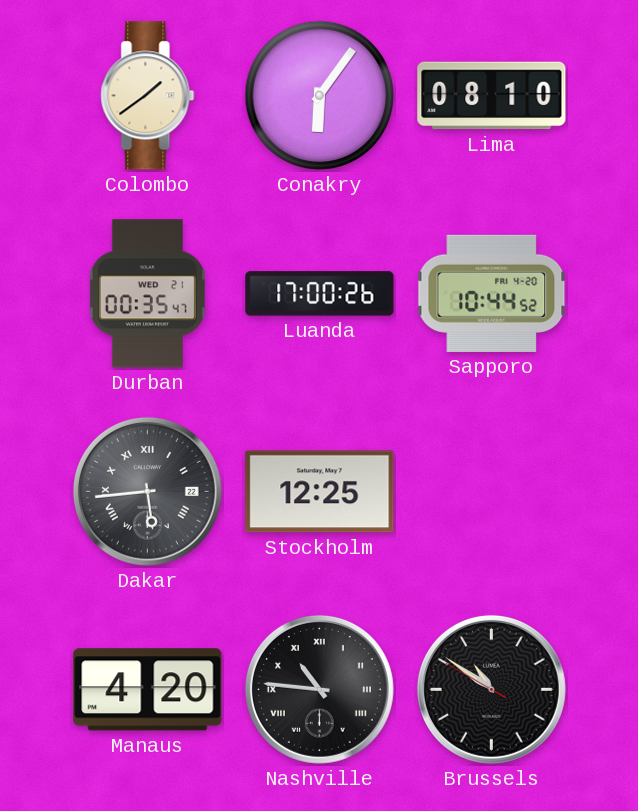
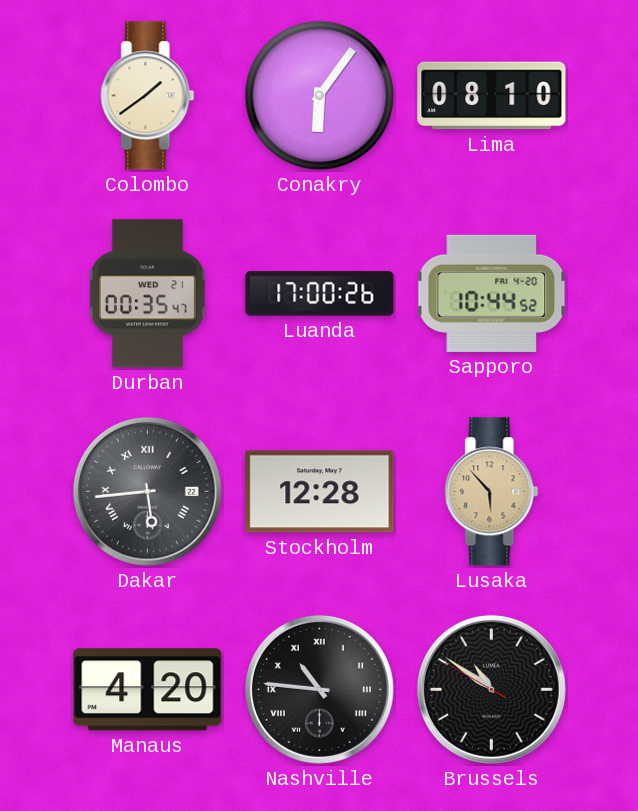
Stockholm: 12:25 -> 12:28
Lusaka: none -> 5:53
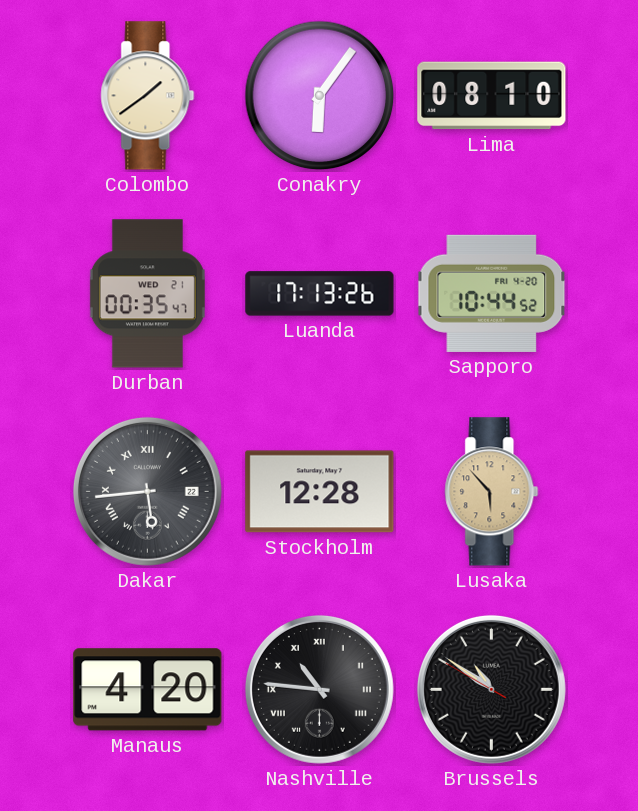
Luanda: 17:00 -> 17:13
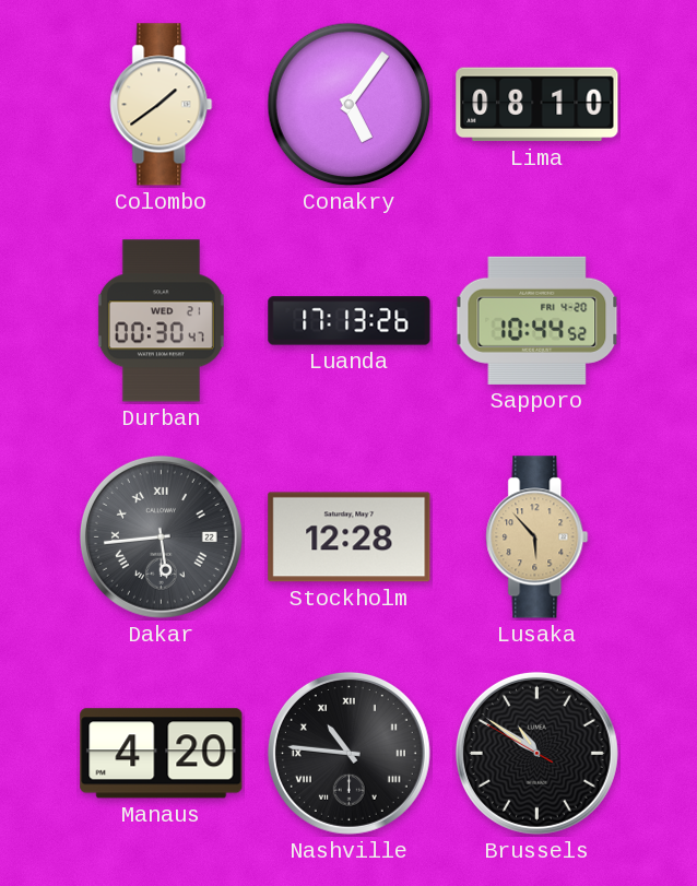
Conakry: 6:06 -> 5:06
Durban: 00:35 -> 00:30
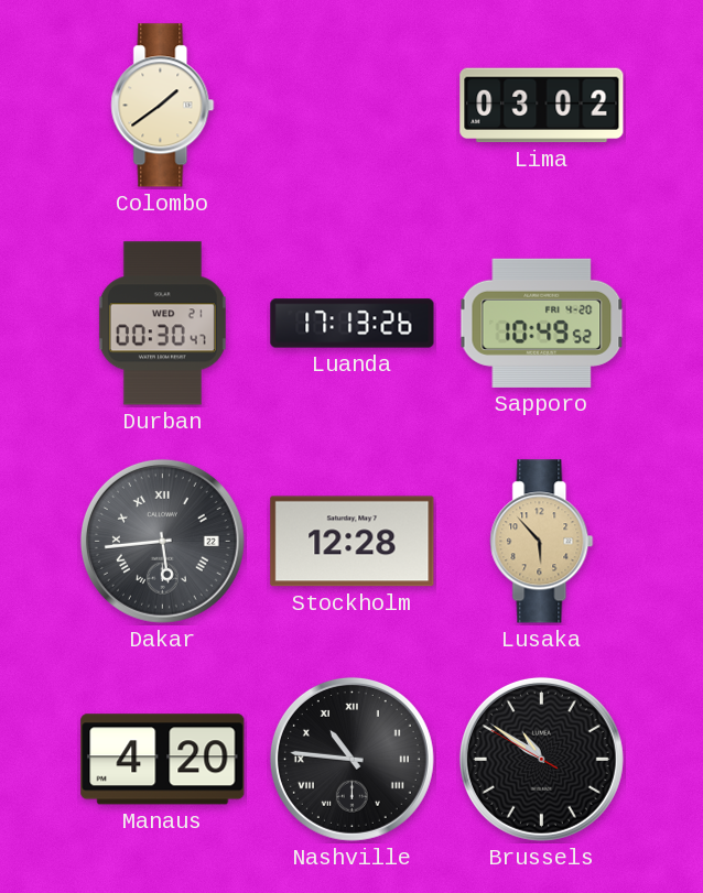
Conakry: 5:06 -> none
Lima: 08:10 -> 03:02
Sapporo: 10:44 -> 10:49
